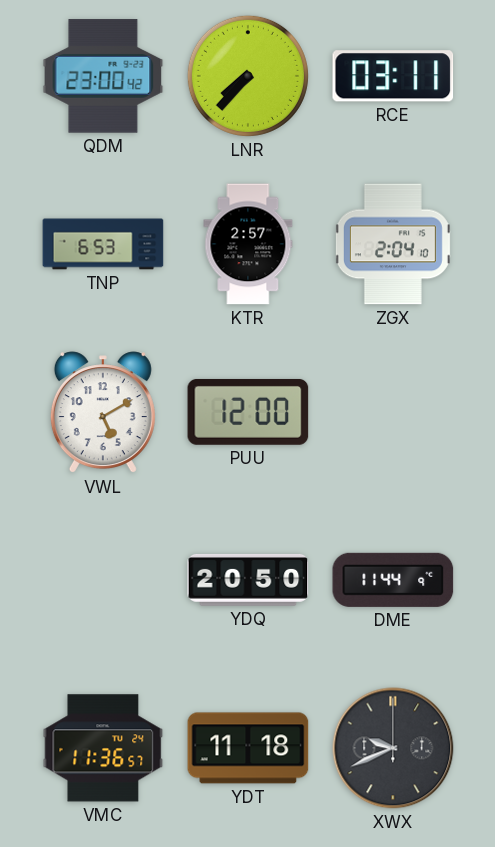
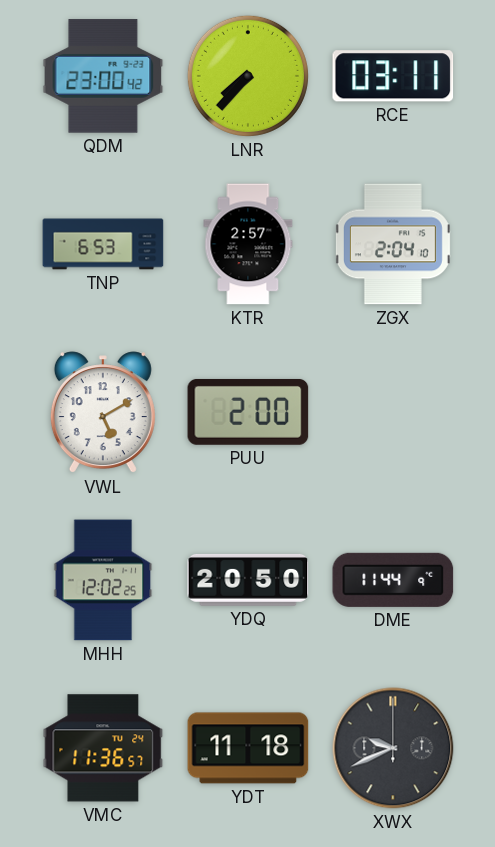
PUU: 12:00 -> 2:00
MHH: none -> 12:02
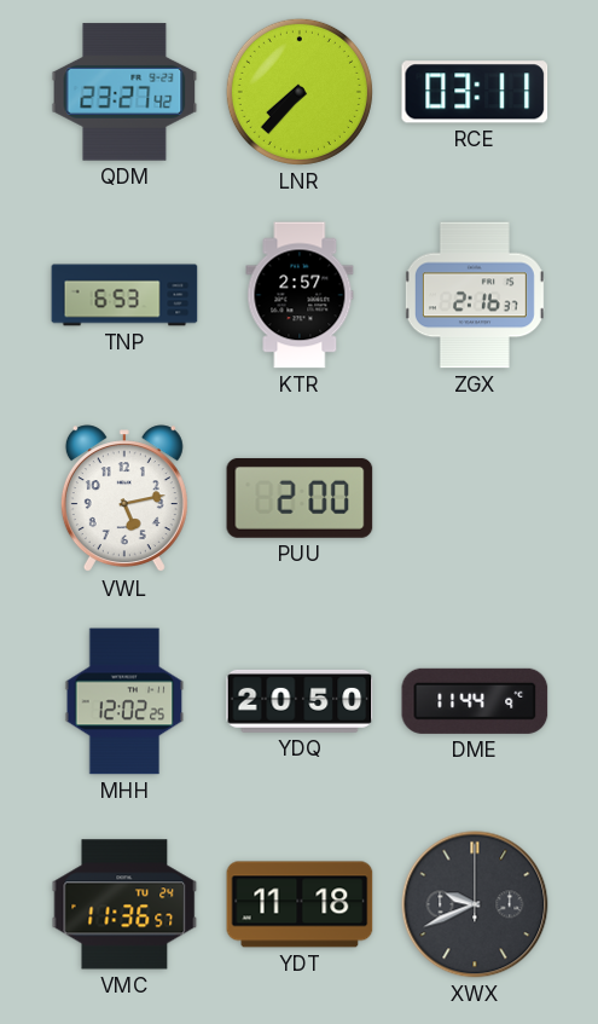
QDM: 23:00 -> 23:27
ZGX: 2:04 -> 2:16
VWL: 5:10 -> 5:13
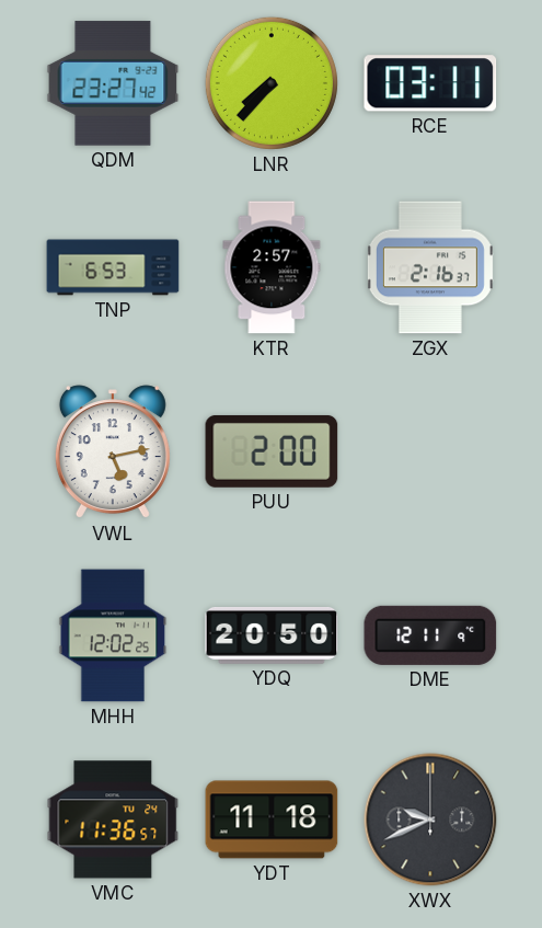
DME: 11:44 -> 12:11
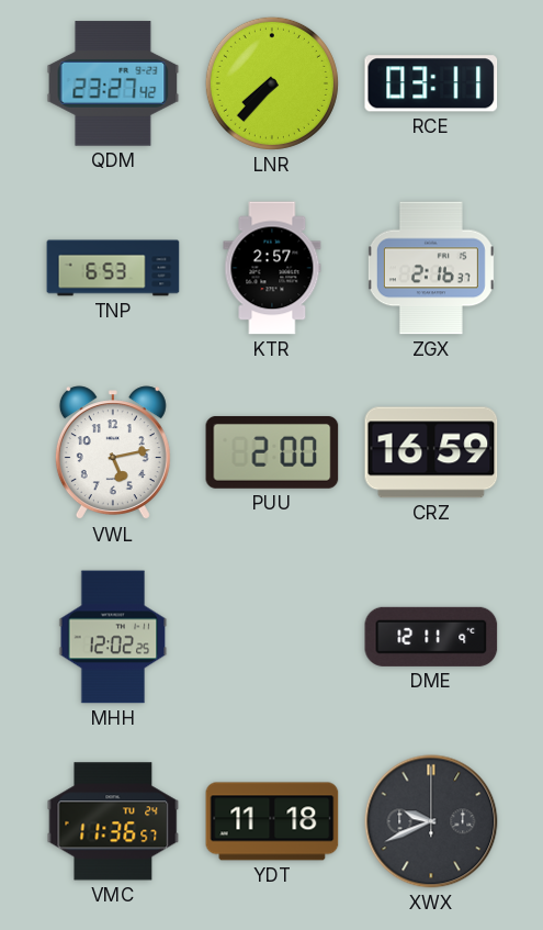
CRZ: none -> 16:59
YDQ: 20:50 -> none
